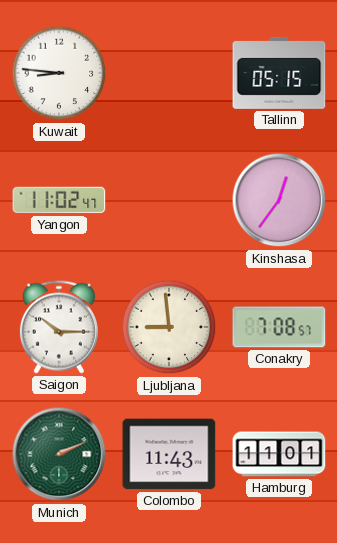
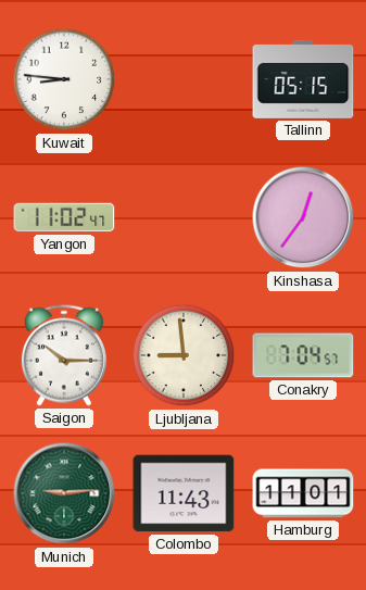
Conakry: 7:08 -> 7:04
Munich: 2:11 -> 9:14
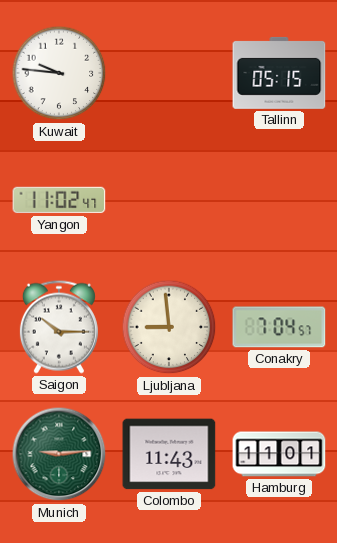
Kuwait: 8:46 -> 9:46
Kinshasa: 12:36 -> none
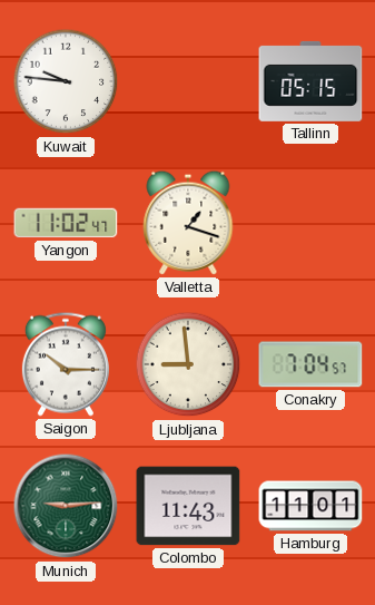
Valletta: none -> 1:18
